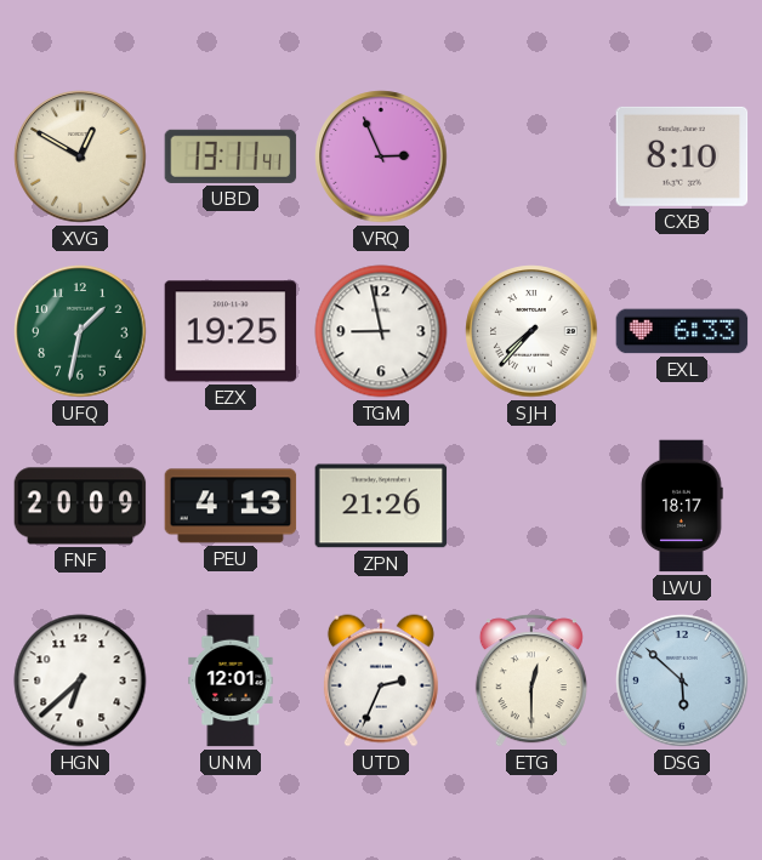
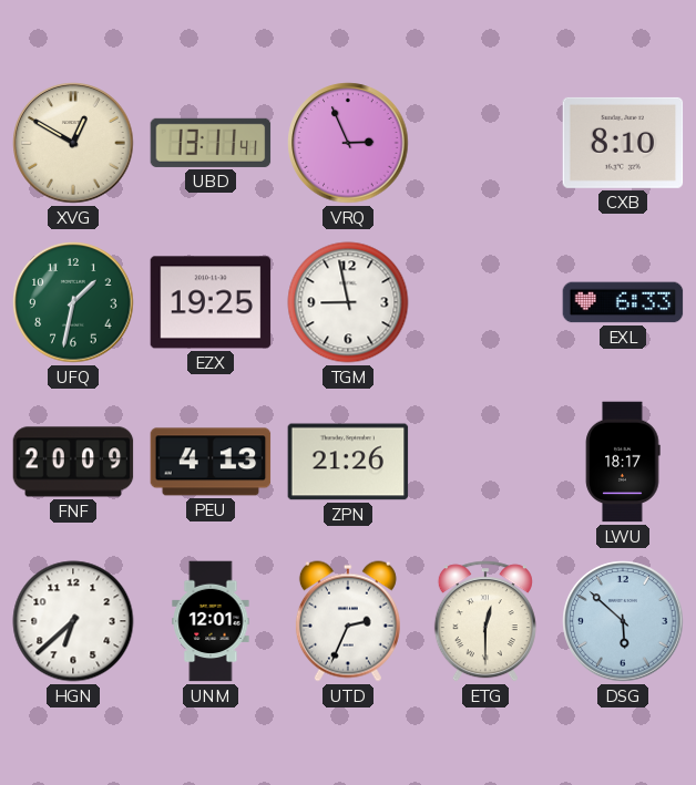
SJH: 7:37 -> none
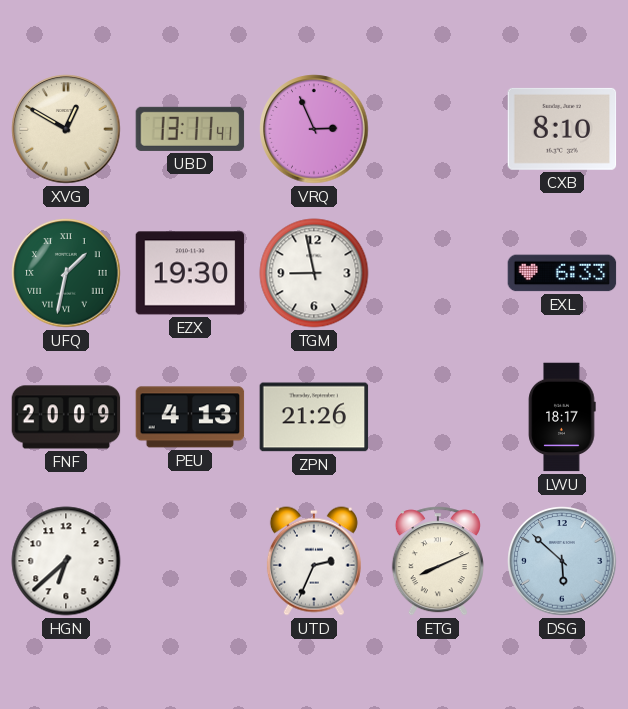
UFQ numerals: Arabic -> Roman
EZX: 19:25 -> 19:30
UNM: 12:01 -> none
ETG: 12:30 -> 8:11
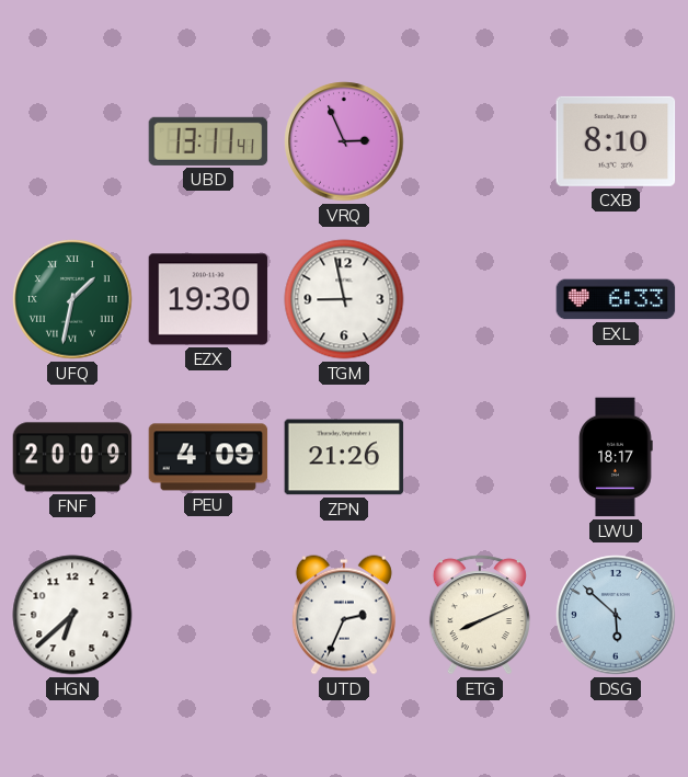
XVG: 12:50 -> none
PEU: 4:13 -> 4:09
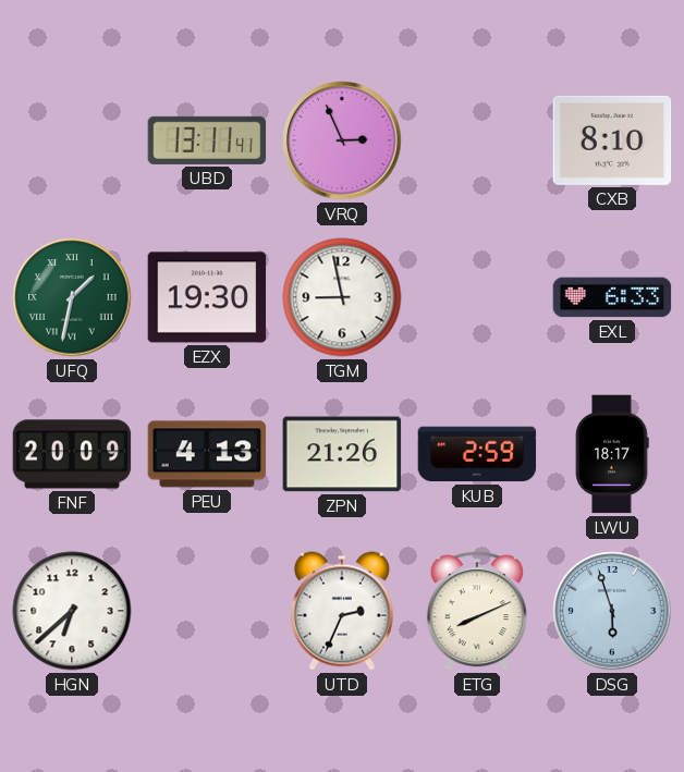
PEU: 4:09 -> 4:13
KUB: none -> 2:59
DSG: 5:52 -> 5:57
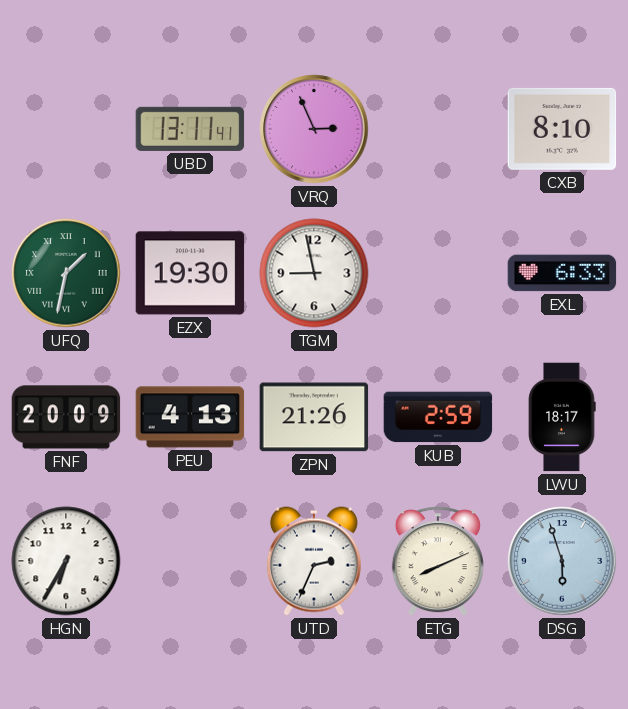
HGN: 6:38 -> 6:35
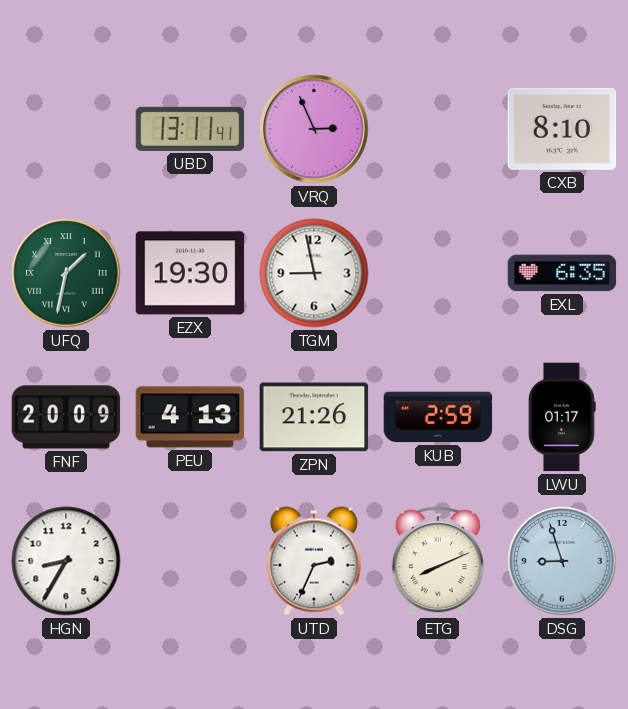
EXL: 6:33 -> 6:35
LWU: 18:17 -> 01:17
HGN: 6:35 -> 8:35
DSG: 5:57 -> 8:57
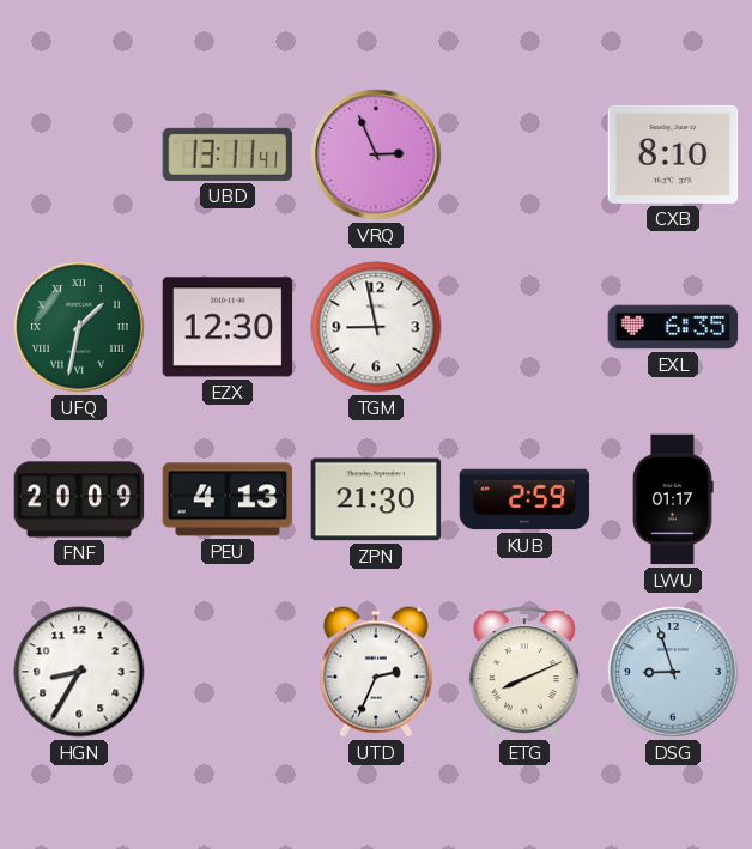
EZX: 19:30 -> 12:30
ZPN: 21:26 -> 21:30
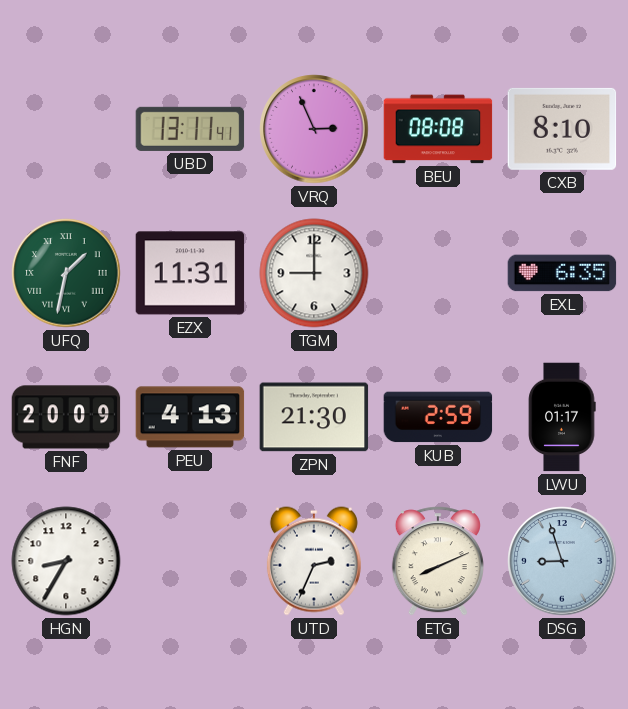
BEU: none -> 08:08
EZX: 12:30 -> 11:31
TGM: 8:58 -> 9:00
